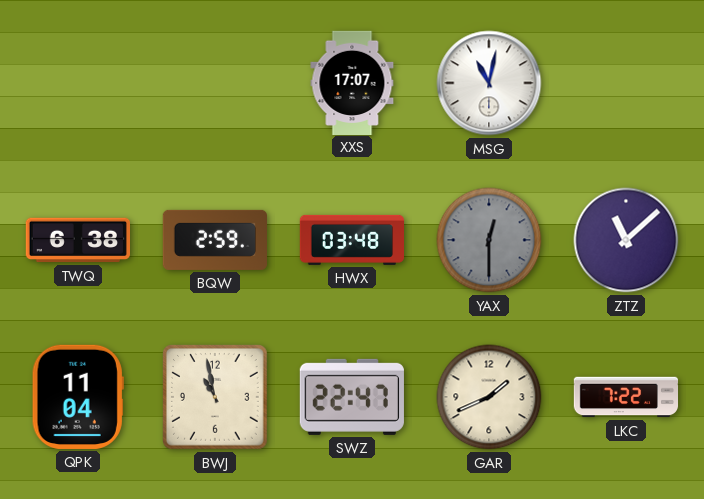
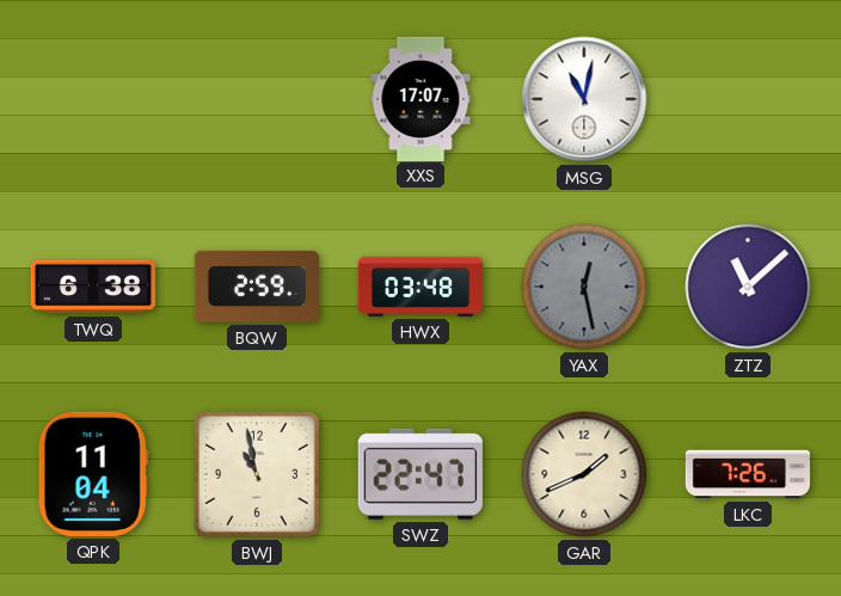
YAX: 12:30 -> 12:28
LKC: 7:22 -> 7:26
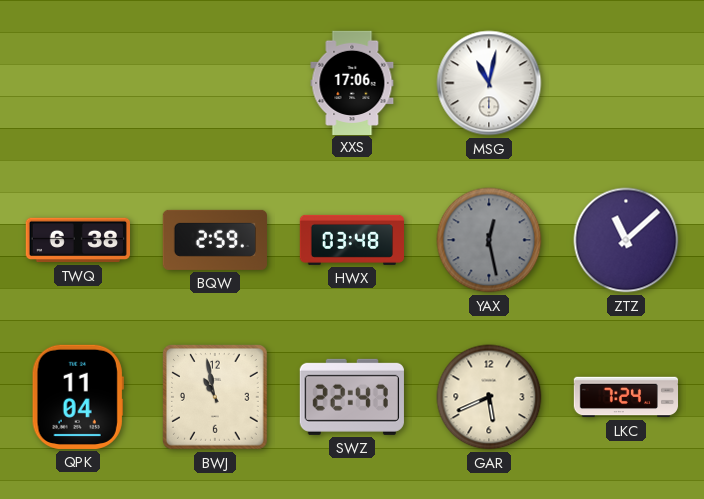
XXS: 17:07 -> 17:06
GAR: 1:41 -> 5:41
LKC: 7:26 -> 7:24
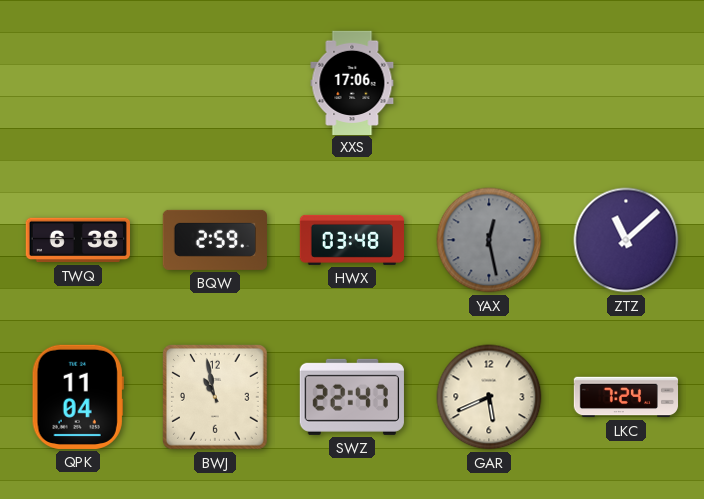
MSG: 11:02 -> none
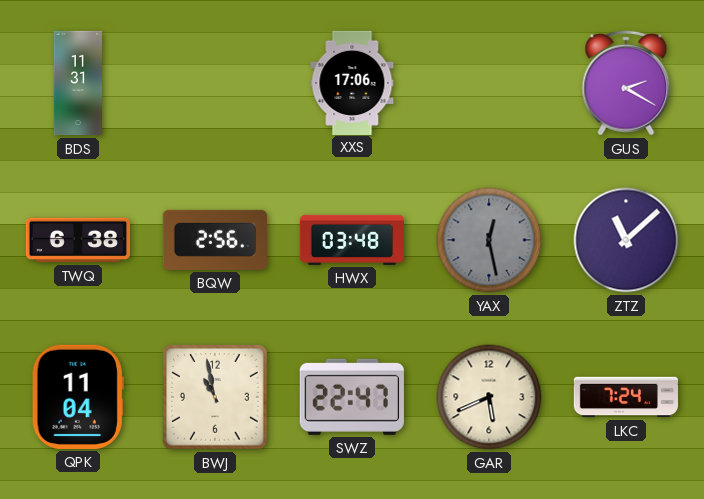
BDS: none -> 11:31
GUS: none -> 2:20
BQW: 2:59 -> 2:56
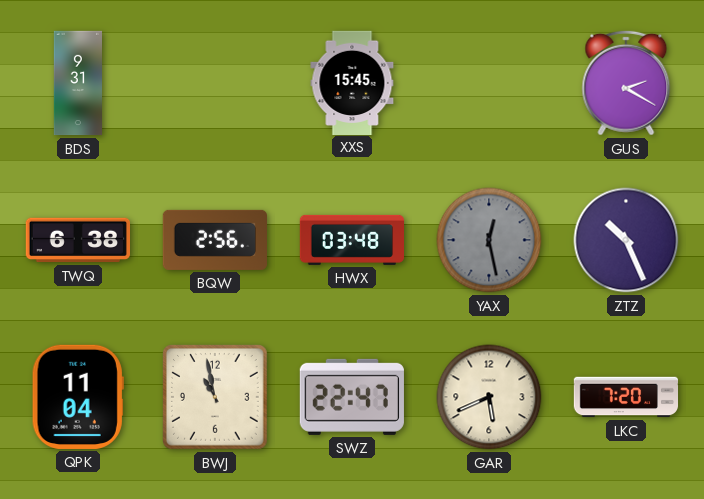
BDS: 11:31 -> 9:31
XXS: 17:06 -> 15:45
ZTZ: 11:08 -> 10:26
LKC: 7:24 -> 7:20
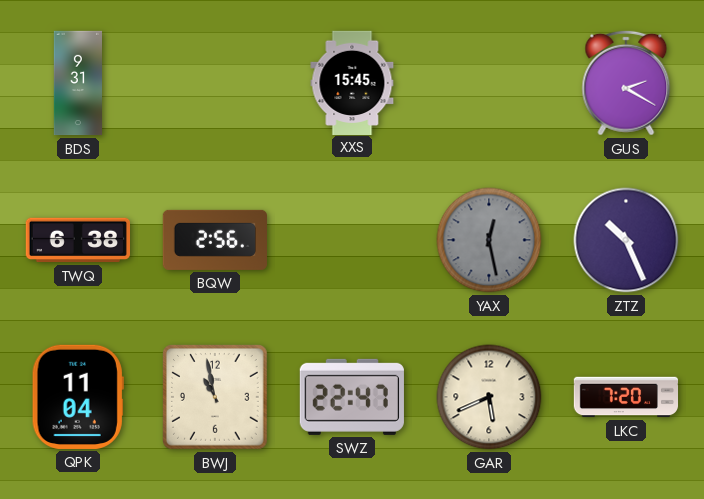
HWX: 03:48 -> none
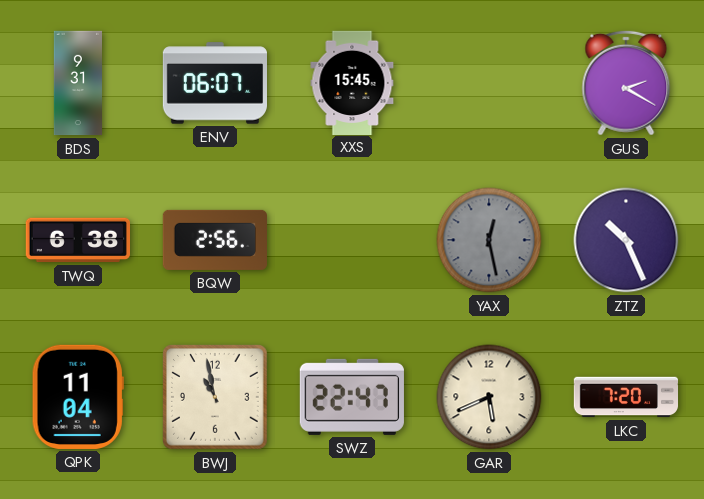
ENV: none -> 06:07
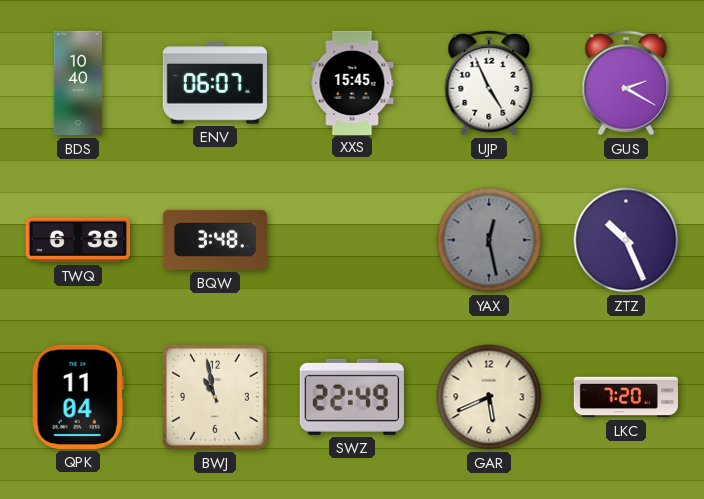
BDS: 9:31 -> 10:40
UJP: none -> 4:56
BQW: 2:56 -> 3:48
SWZ: 22:47 -> 22:49
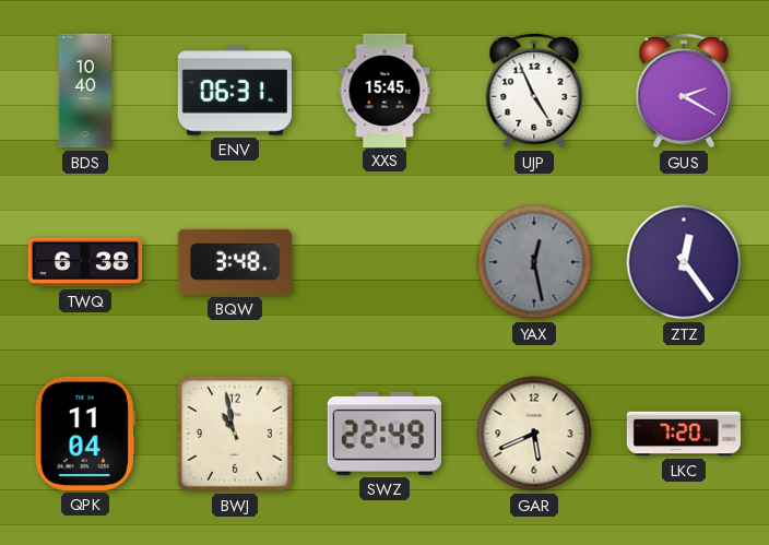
ENV: 06:07 -> 06:31
ZTZ: 10:26 -> 12:24
